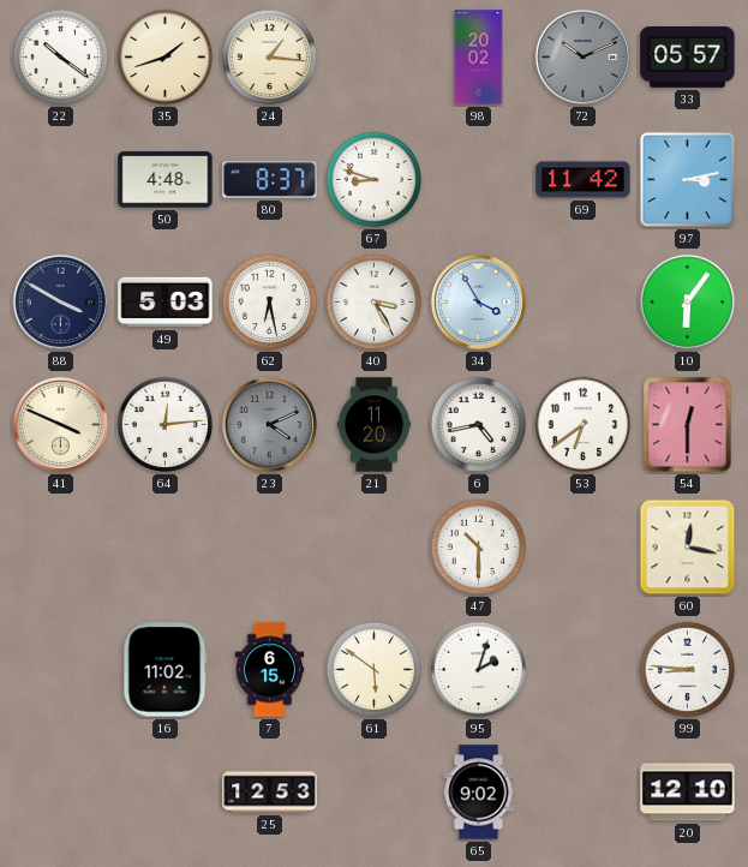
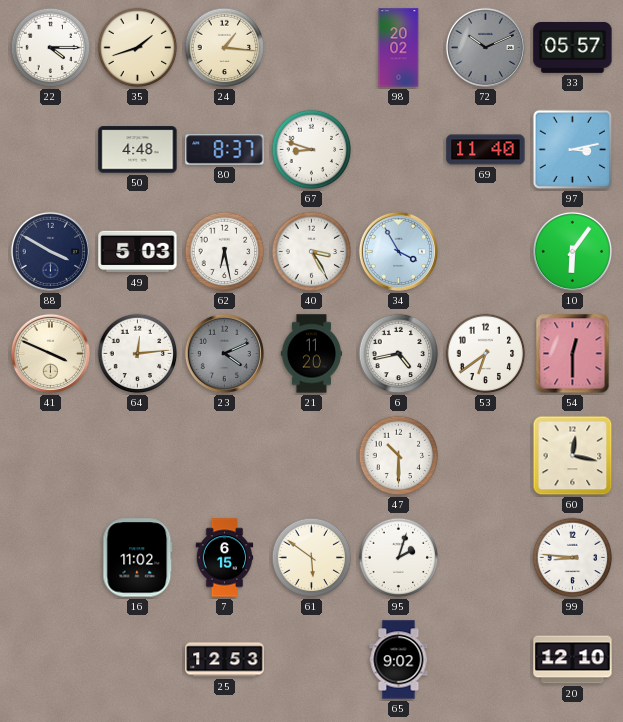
22: 10:21 -> 4:15
69: 11:42 -> 11:40
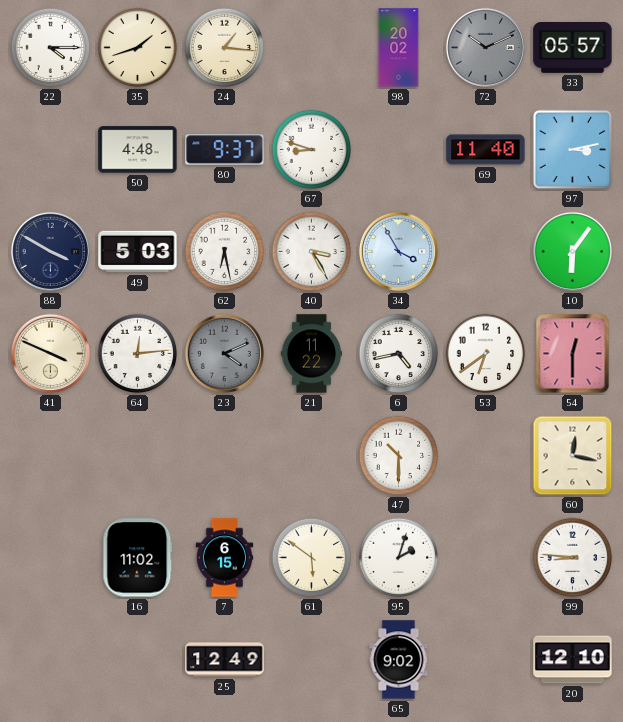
80: 8:37 -> 9:37
21: 11:20 -> 11:22
25: 12:53 -> 12:49
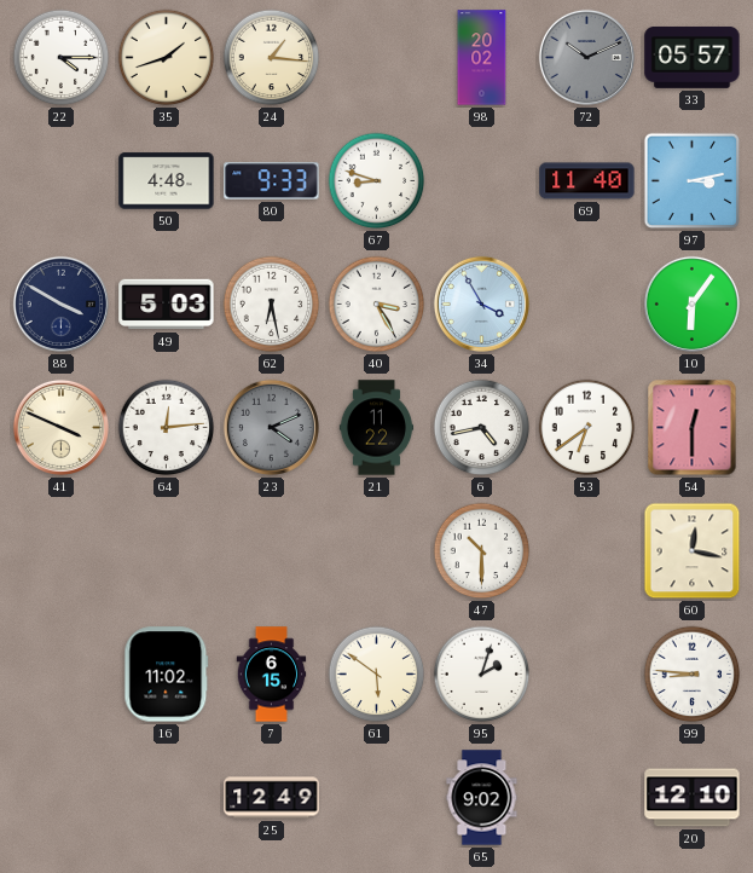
80: 9:37 -> 9:33
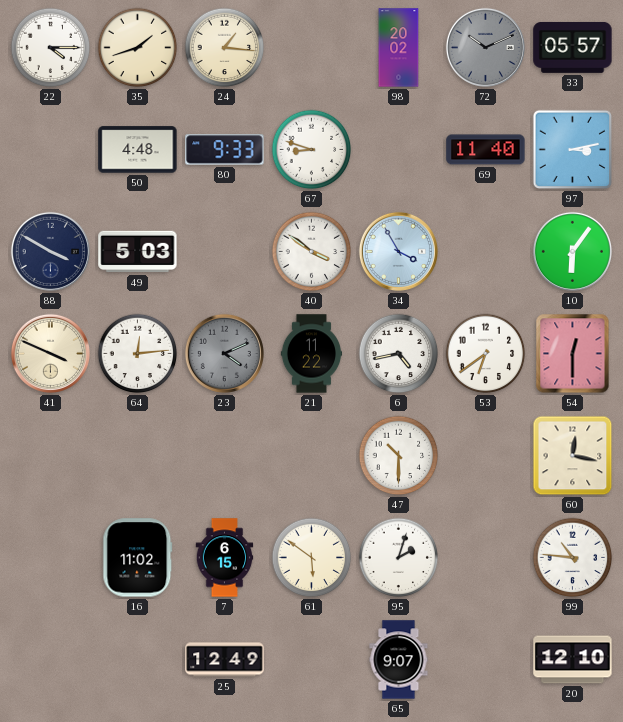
62: 6:28 -> none
40: 3:25 -> 3:51
99: 8:46 -> 10:46
65: 9:02 -> 9:07
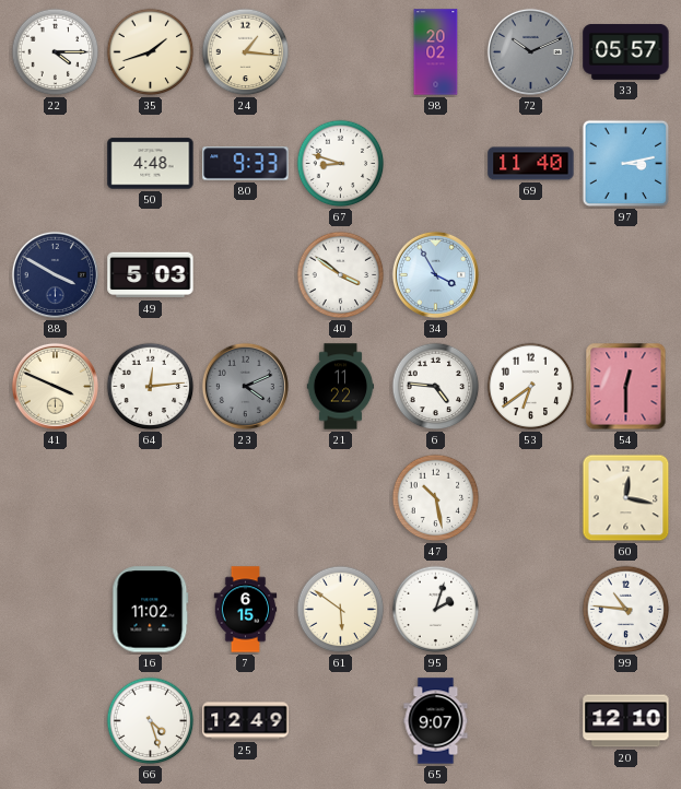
10: 6:06 -> none
6: 4:43 -> 4:46
47: 10:30 -> 10:28
66: none -> 4:27
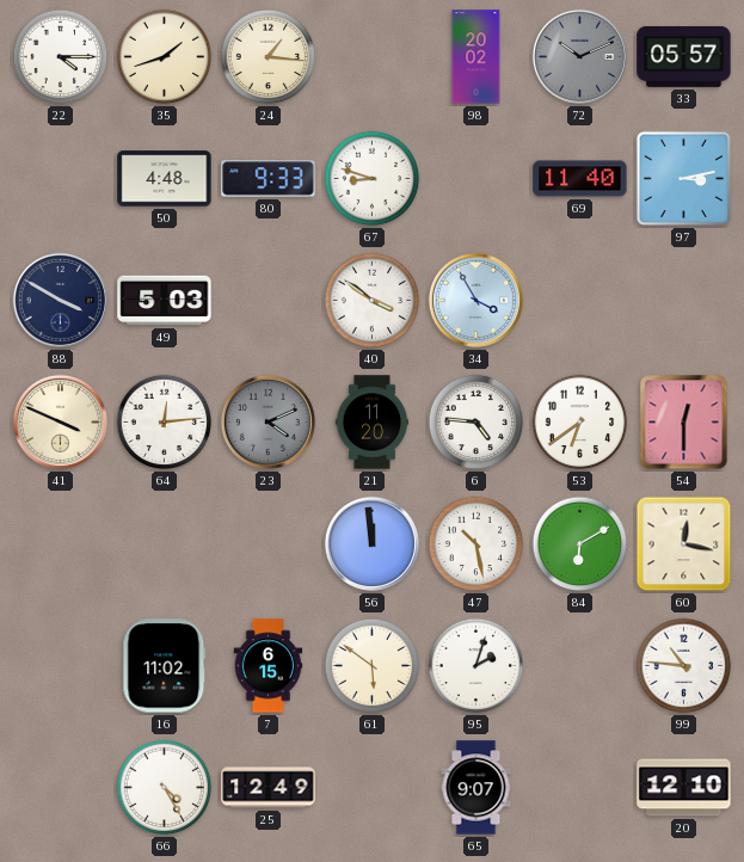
21: 11:22 -> 11:20
56: none -> 11:59
84: none -> 6:10
66: 4:27 -> 4:25
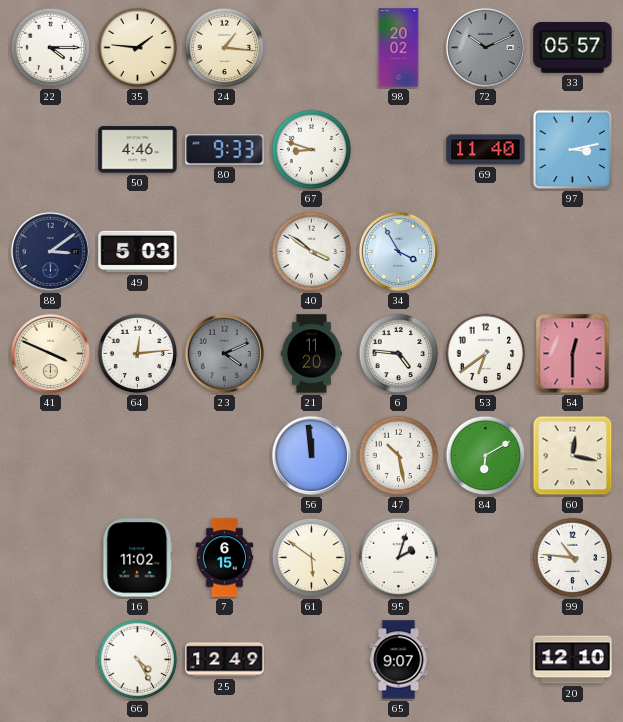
35: 1:42 -> 1:46
50: 4:48 -> 4:46
88: 3:50 -> 3:09
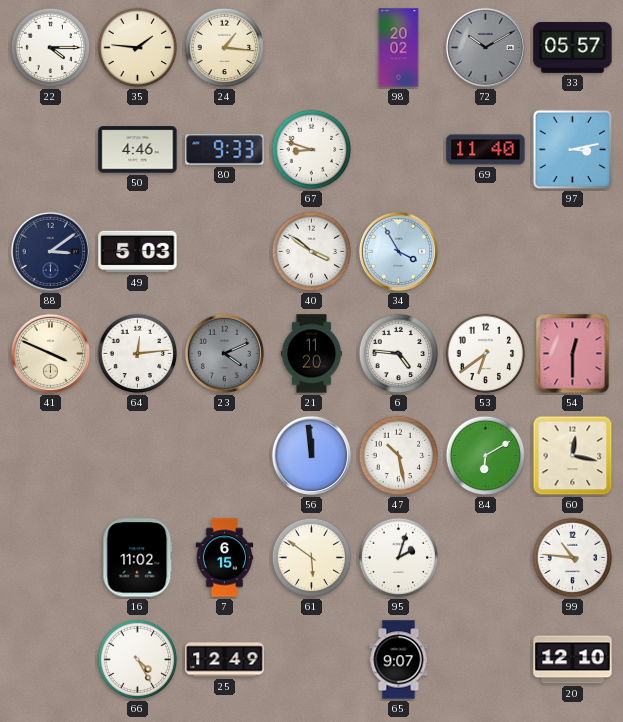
72: 10:11 -> 10:10
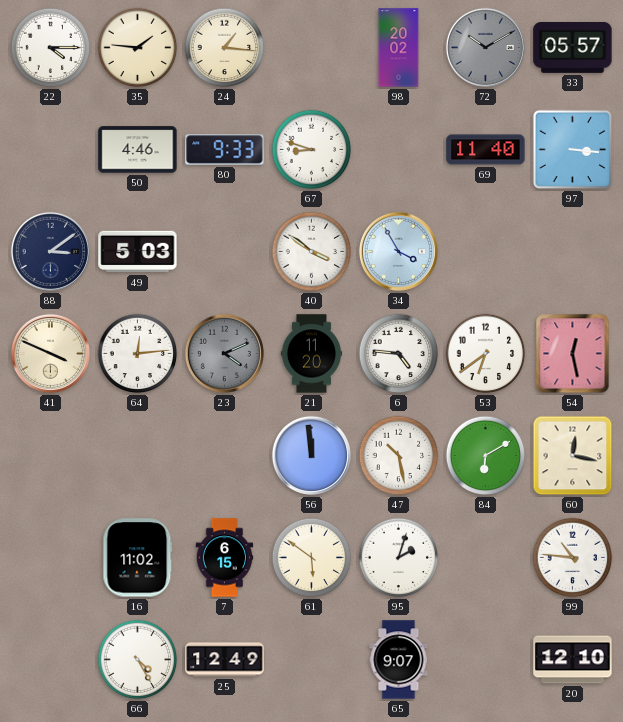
97: 3:13 -> 3:16
54: 12:30 -> 12:28
